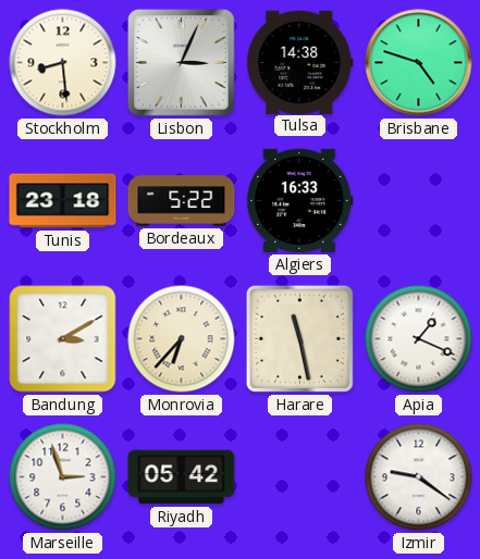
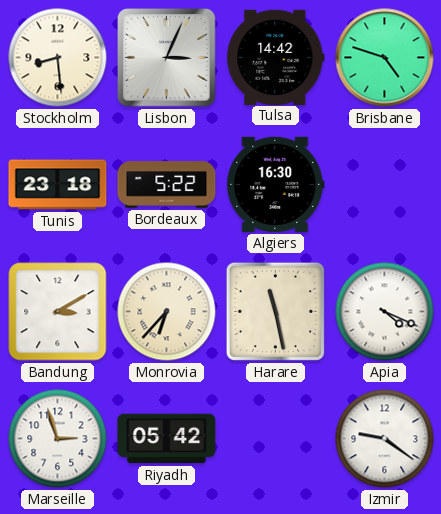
Tulsa: 14:38 -> 14:42
Algiers: 16:33 -> 16:30
Apia: 1:19 -> 4:19
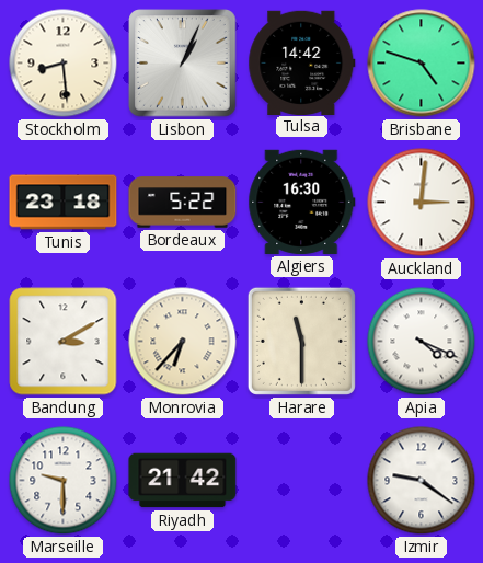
Lisbon: 3:04 -> 1:04
Auckland: none -> 3:01
Harare: 11:28 -> 11:30
Marseille: 2:57 -> 9:30
Riyadh: 05:42 -> 21:42
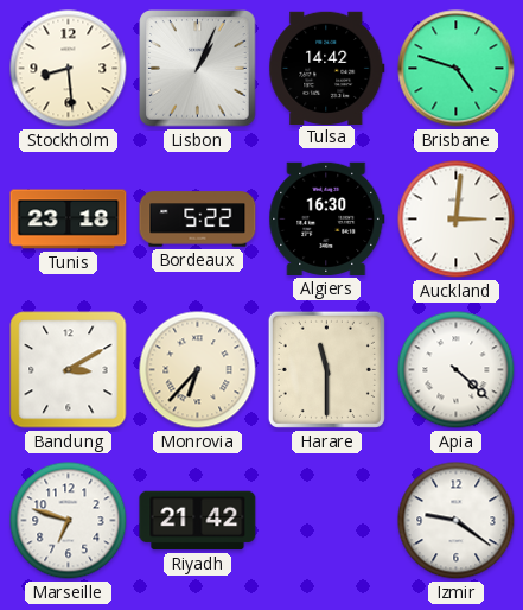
Apia: 4:19 -> 4:22
Marseille: 9:30 -> 6:48
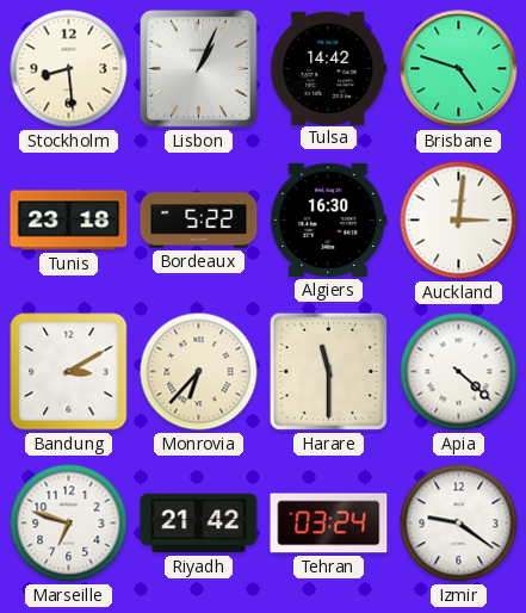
Tehran: none -> 03:24
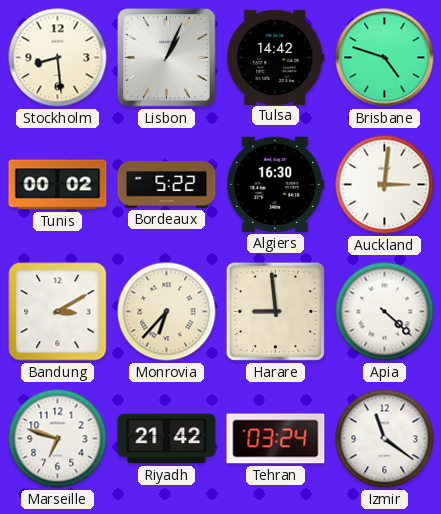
Tunis: 23:18 -> 00:02
Harare: 11:30 -> 8:59
Izmir: 9:21 -> 11:21
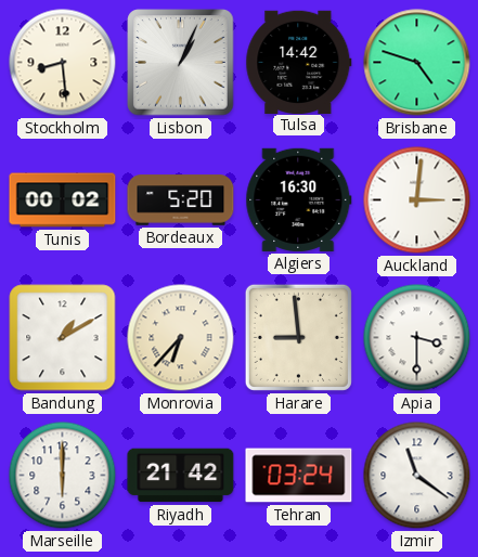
Bordeaux: 5:22 -> 5:20
Bandung: 3:10 -> 1:10
Apia: 4:22 -> 3:30
Marseille: 6:48 -> 6:00
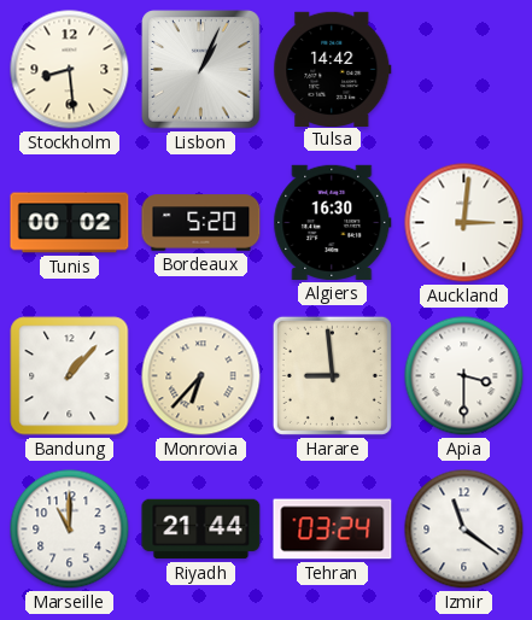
Brisbane: 4:48 -> none
Bandung: 1:10 -> 1:07
Marseille: 6:00 -> 11:00
Riyadh: 21:42 -> 21:44
